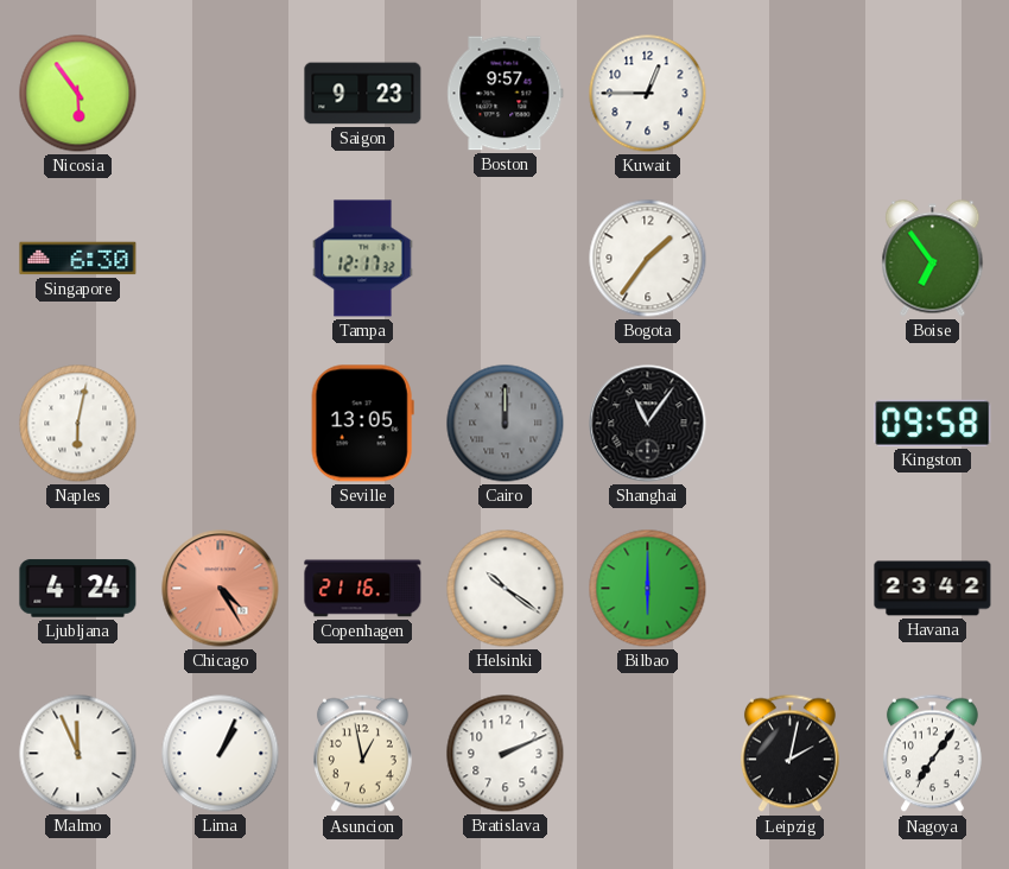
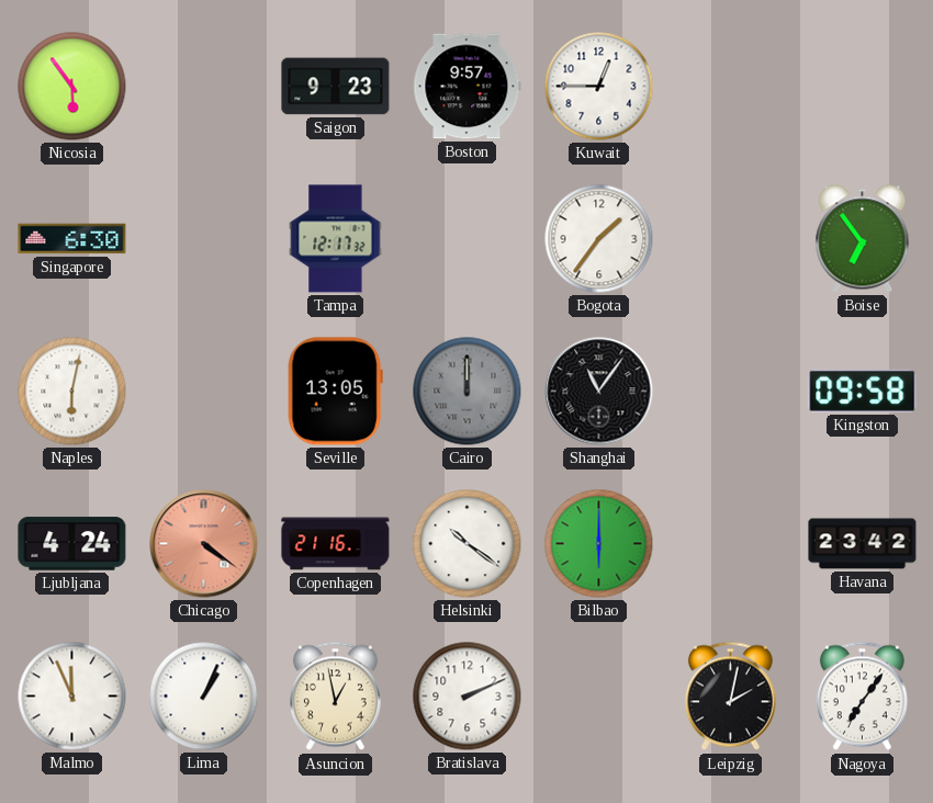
Chicago: 4:25 -> 4:21
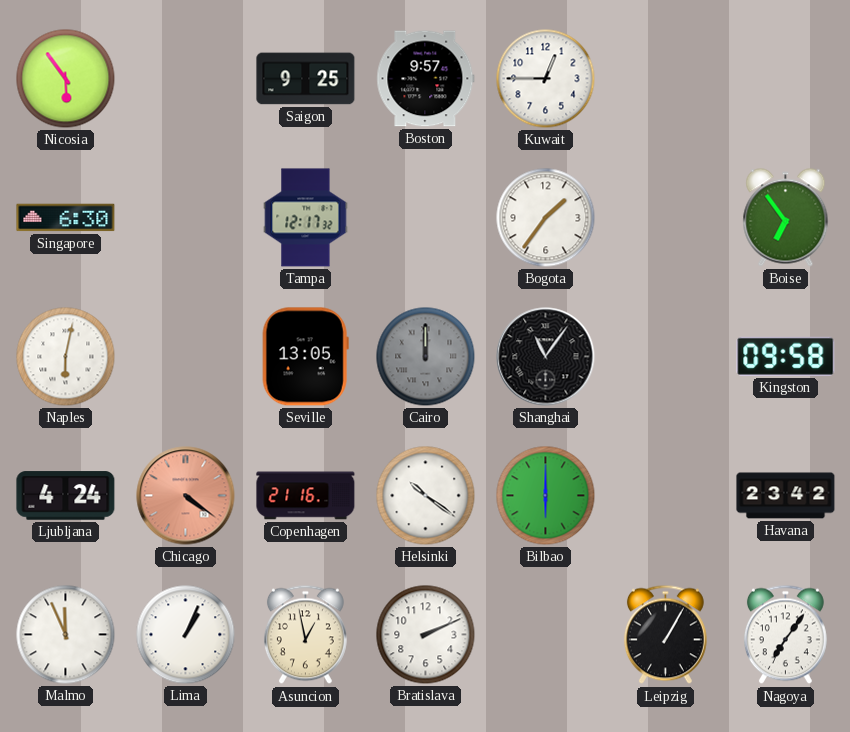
Saigon: 9:23 -> 9:25
Leipzig: 2:02 -> 1:05
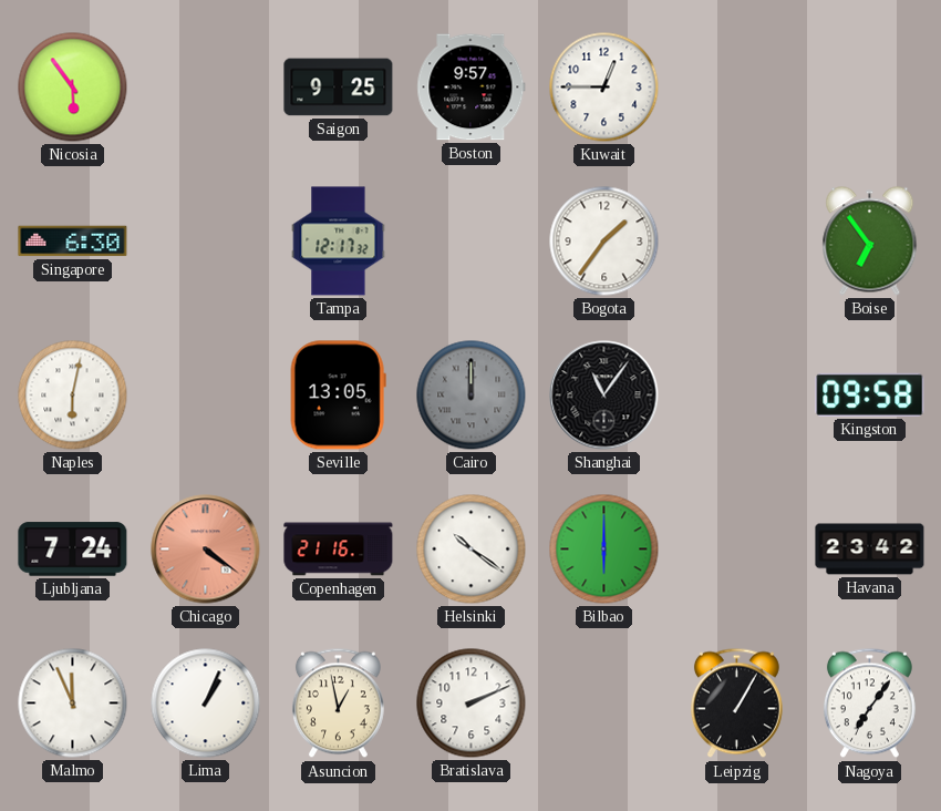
Ljubljana: 4:24 -> 7:24
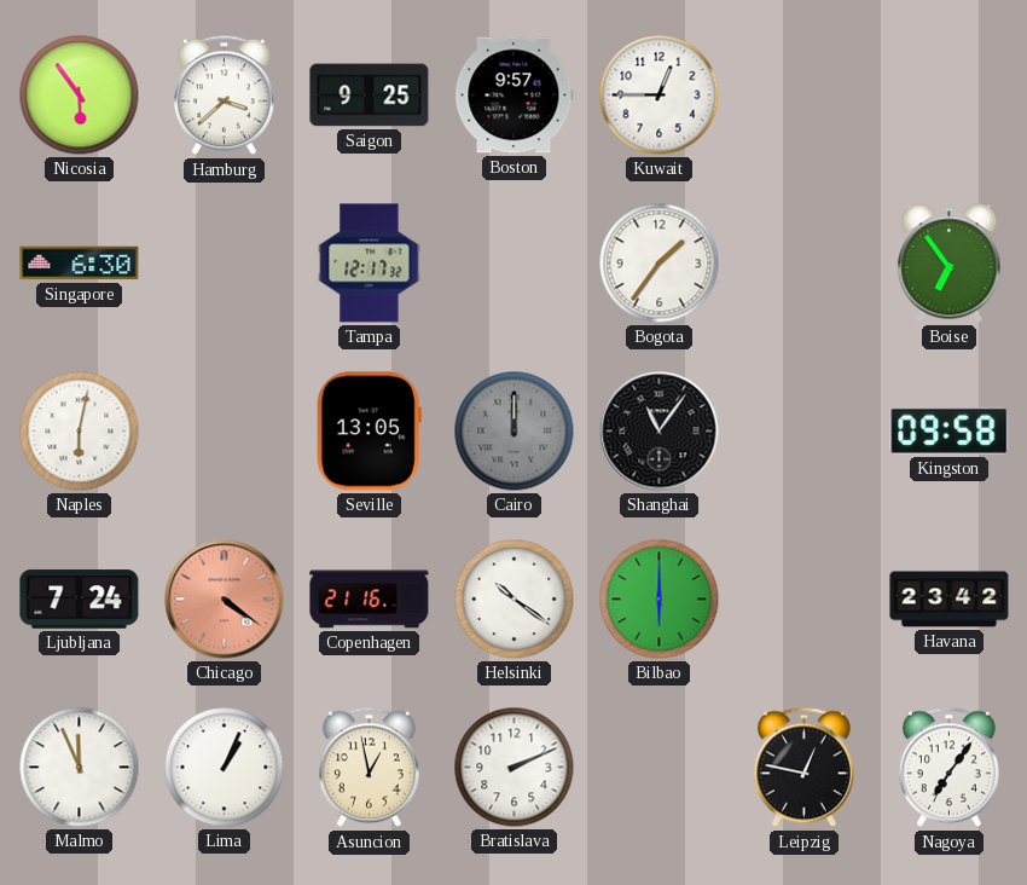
Hamburg: none -> 3:38
Leipzig: 1:05 -> 12:47
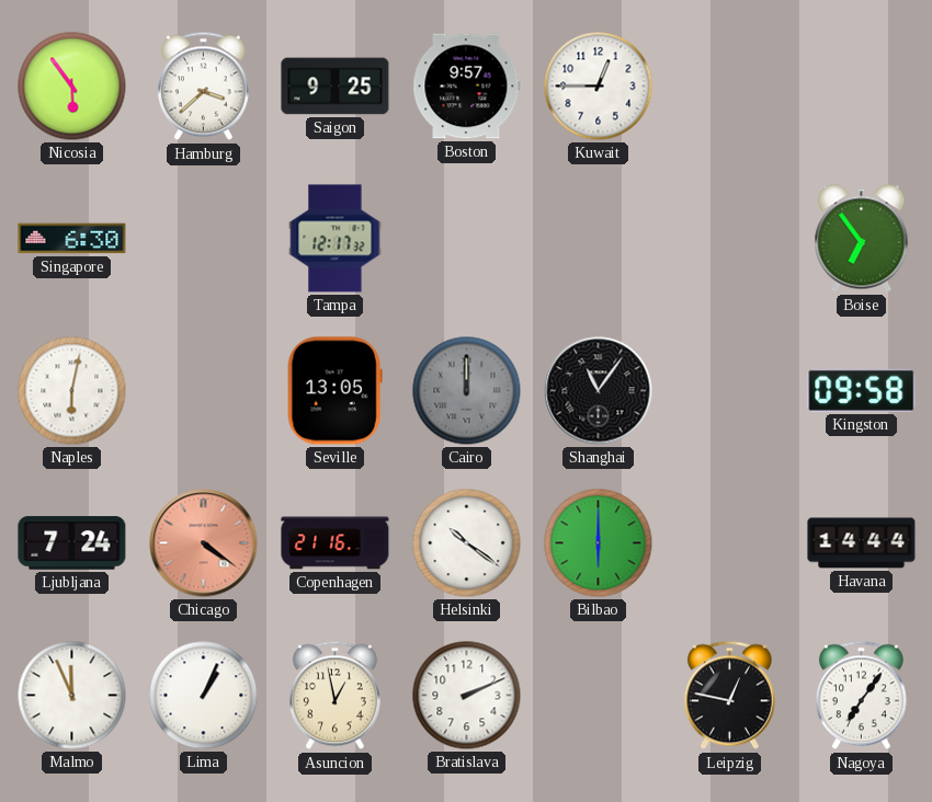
Bogota: 1:36 -> none
Havana: 23:42 -> 14:44
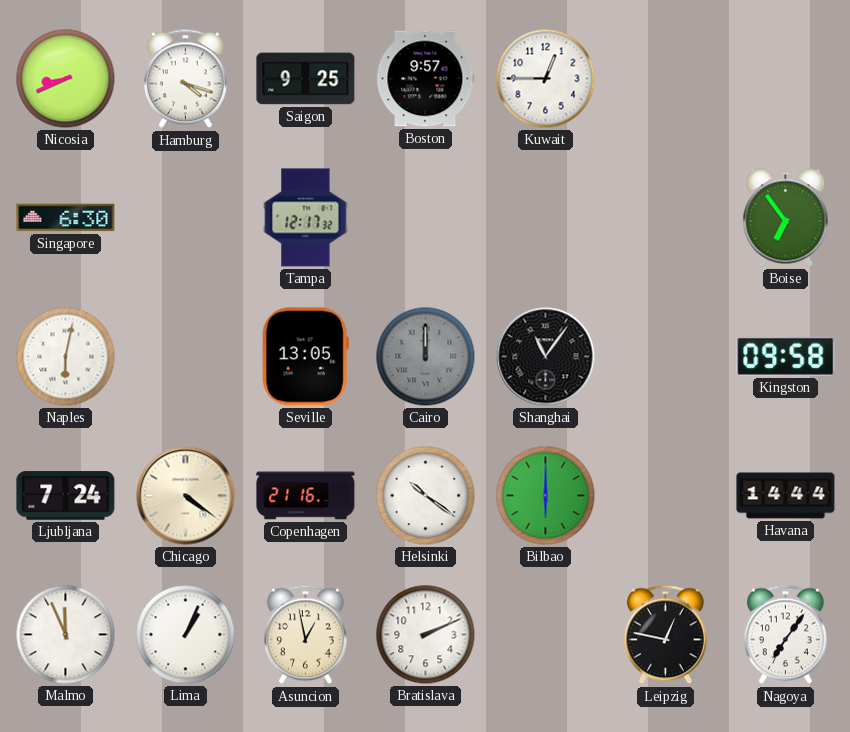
Nicosia: 5:54 -> 8:41
Hamburg: 3:38 -> 4:18
Chicago dial: salmon -> cream
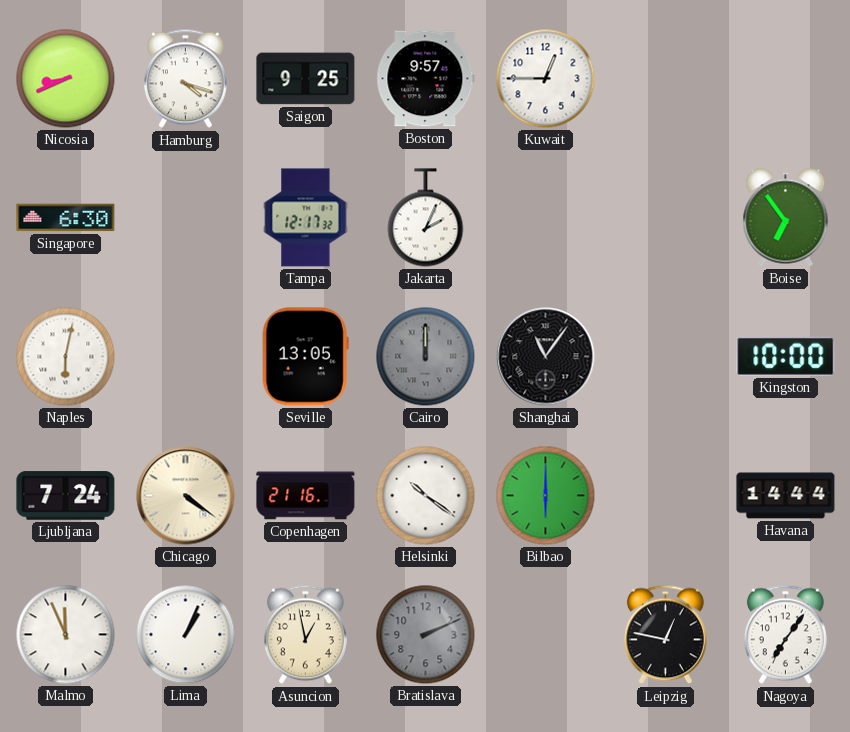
Jakarta: none -> 2:04
Kingston: 09:58 -> 10:00
Bratislava dial: white -> grey
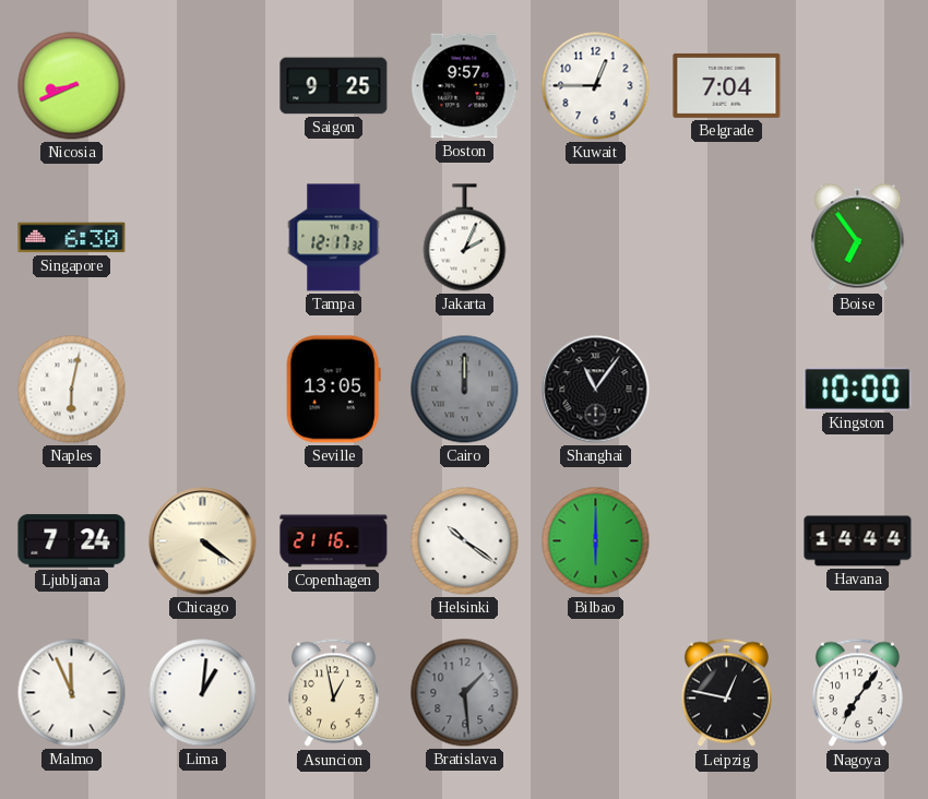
Hamburg: 4:18 -> none
Belgrade: none -> 7:04
Lima: 1:04 -> 1:01
Bratislava: 2:11 -> 1:29
